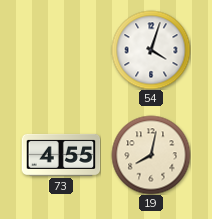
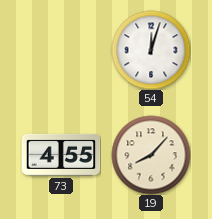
54: 4:03 -> 12:03
19: 8:02 -> 8:07
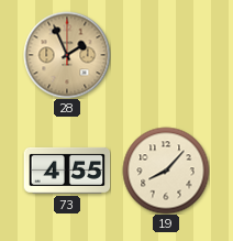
28: none -> 1:56
54: 12:03 -> none
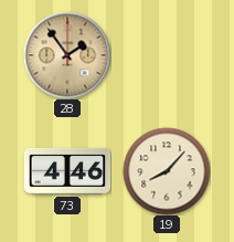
28: 1:56 -> 1:54
73: 4:55 -> 4:46
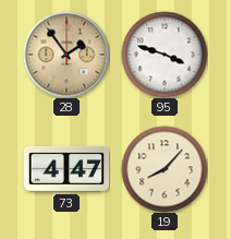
95: none -> 3:48
73: 4:46 -> 4:47
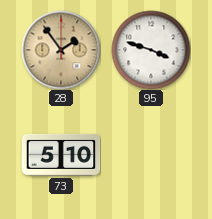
73: 4:47 -> 5:10
19: 8:07 -> none
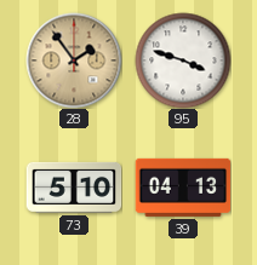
39: none -> 04:13
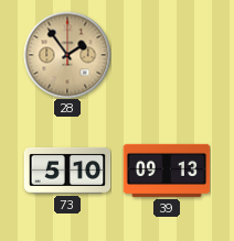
95: 3:48 -> none
39: 04:13 -> 09:13
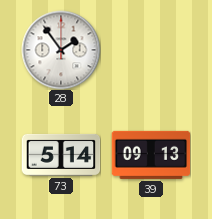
28 dial: champagne -> white
73: 5:10 -> 5:14
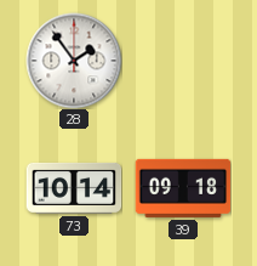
73: 5:14 -> 10:14
39: 09:13 -> 09:18
